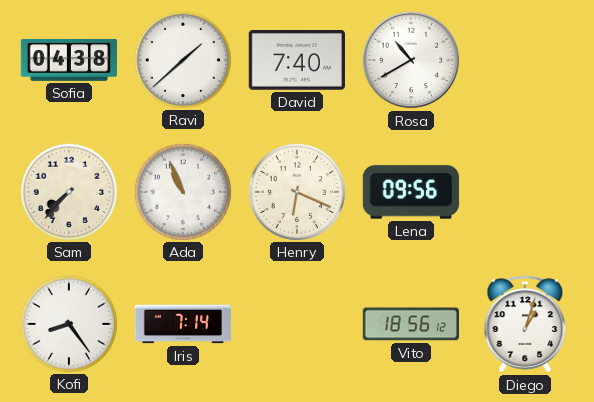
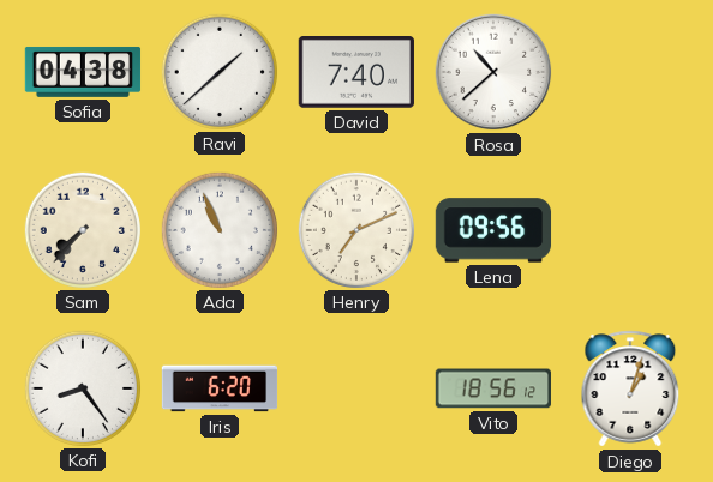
Rosa: 10:40 -> 10:38
Henry: 6:19 -> 7:11
Iris: 7:14 -> 6:20
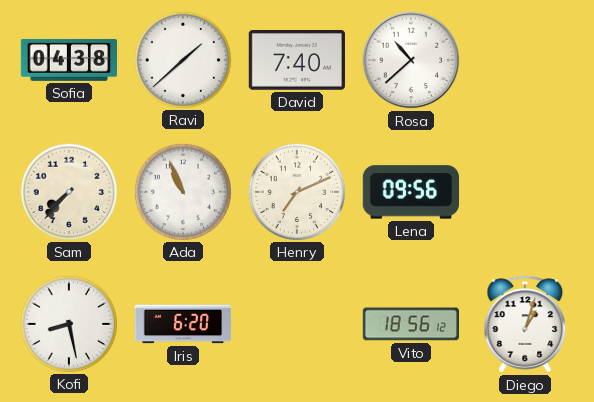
Kofi: 8:24 -> 8:28
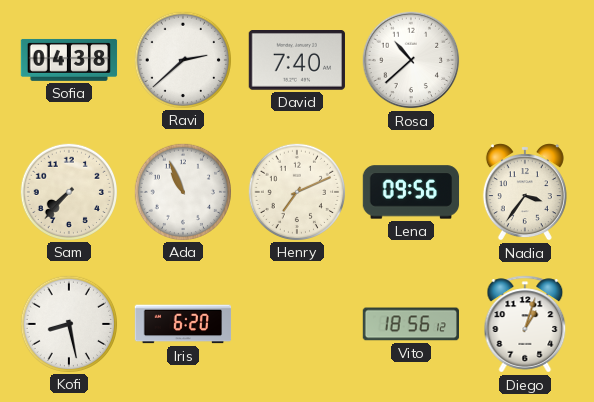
Ravi: 1:38 -> 2:38
Nadia: none -> 3:36
